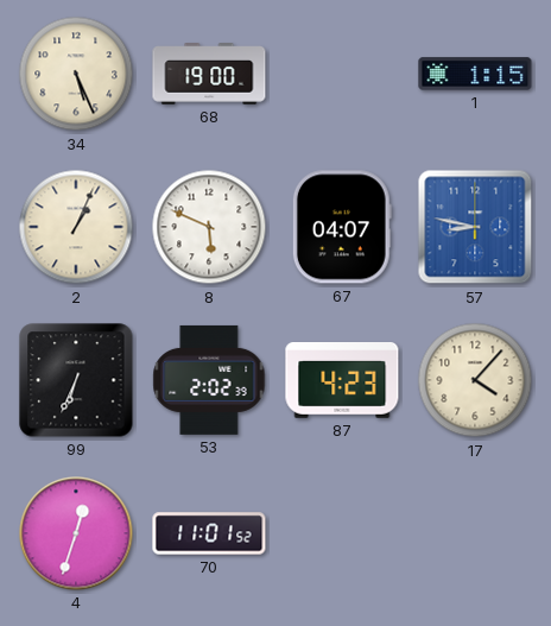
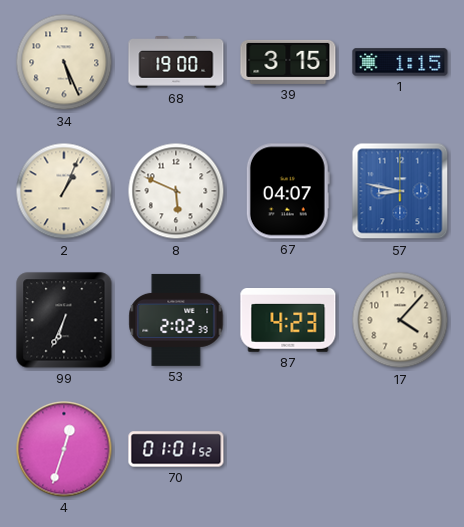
39: none -> 3:15
70: 11:01 -> 01:01
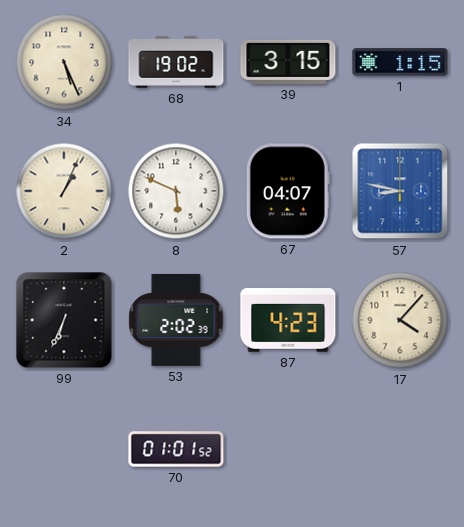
68: 19:00 -> 19:02
4: 12:33 -> none
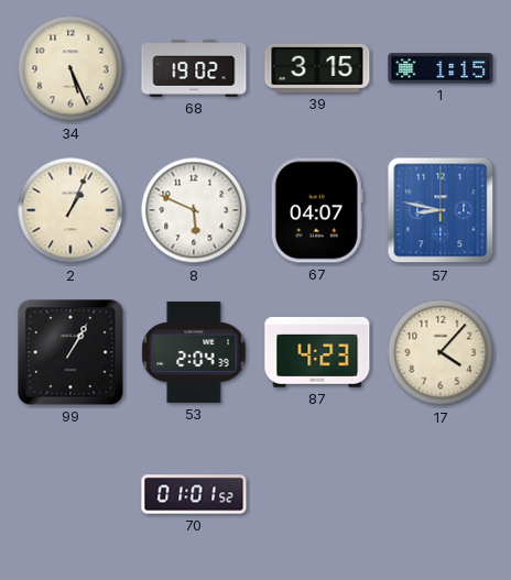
99: 6:34 -> 1:05
53: 2:02 -> 2:04
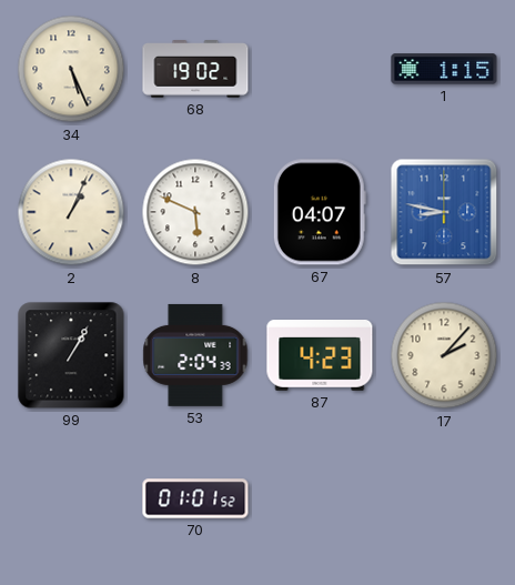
39: 3:15 -> none
17: 4:07 -> 2:07
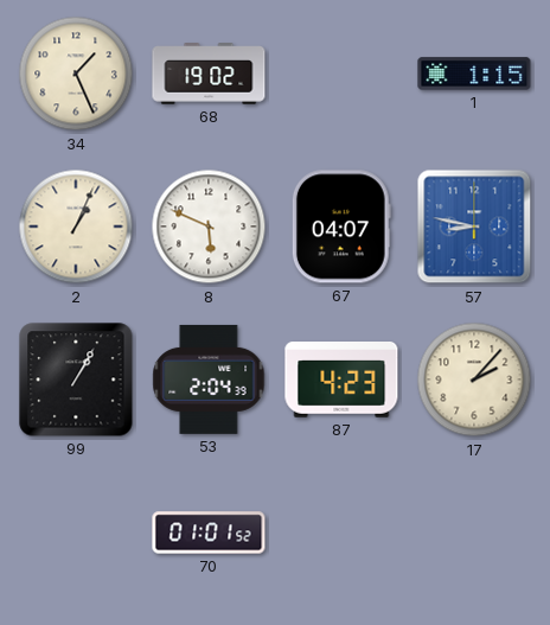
34: 5:26 -> 1:26
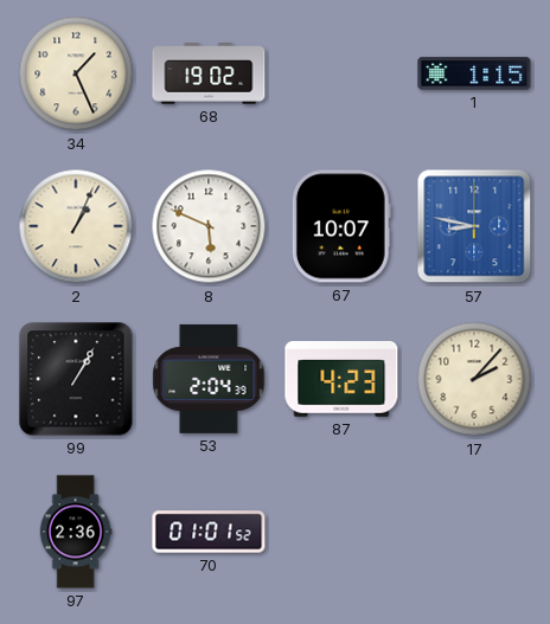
67: 04:07 -> 10:07
97: none -> 2:36
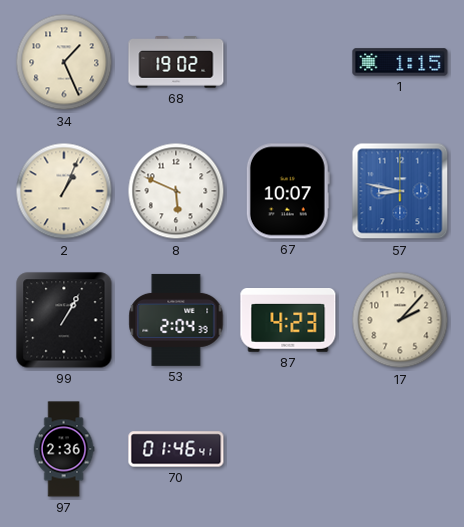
70: 01:01 -> 01:46
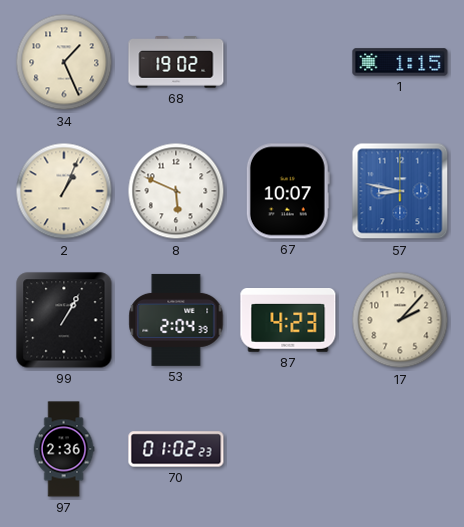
70: 01:46 -> 01:02
